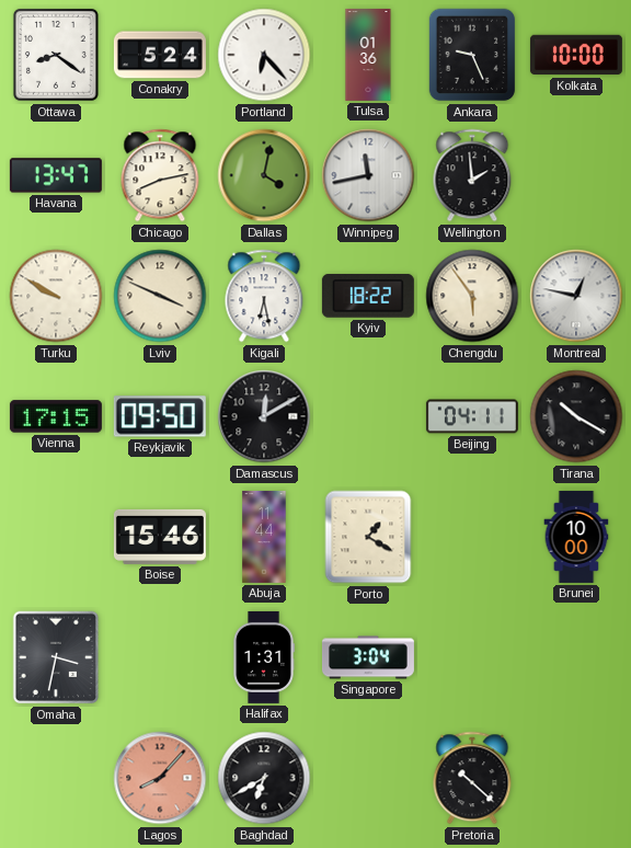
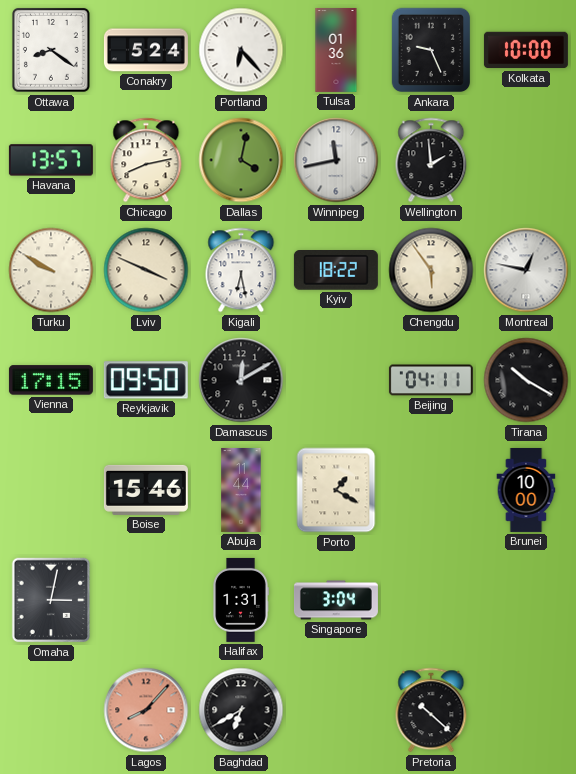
Havana: 13:47 -> 13:57
Omaha: 3:32 -> 3:02
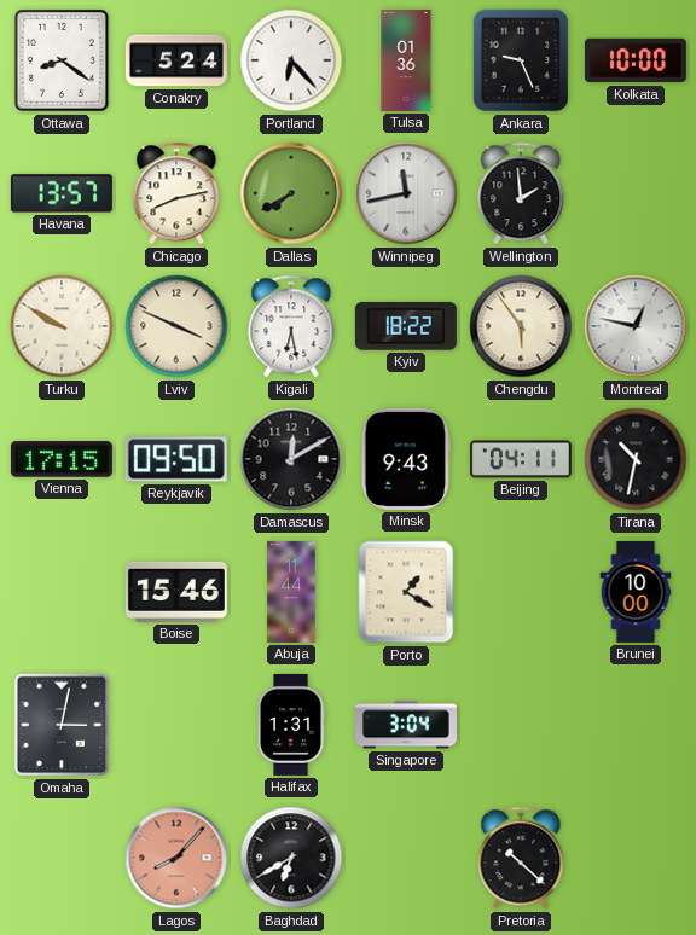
Dallas: 4:02 -> 7:40
Minsk: none -> 9:43
Tirana: 10:20 -> 10:32
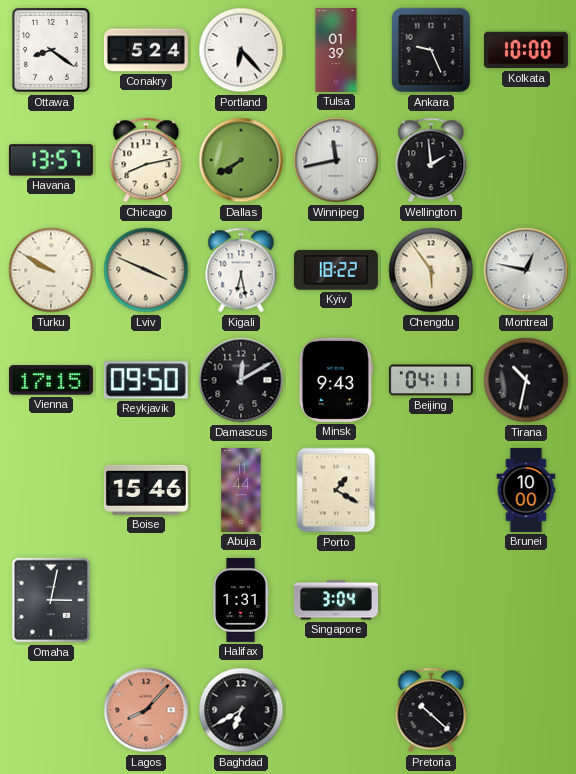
Tulsa: 01:36 -> 01:39
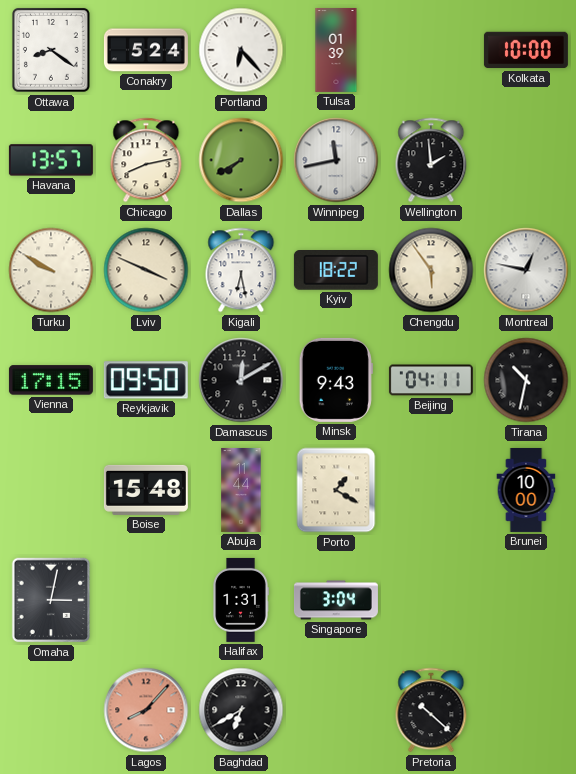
Ankara: 9:26 -> none
Boise: 15:46 -> 15:48
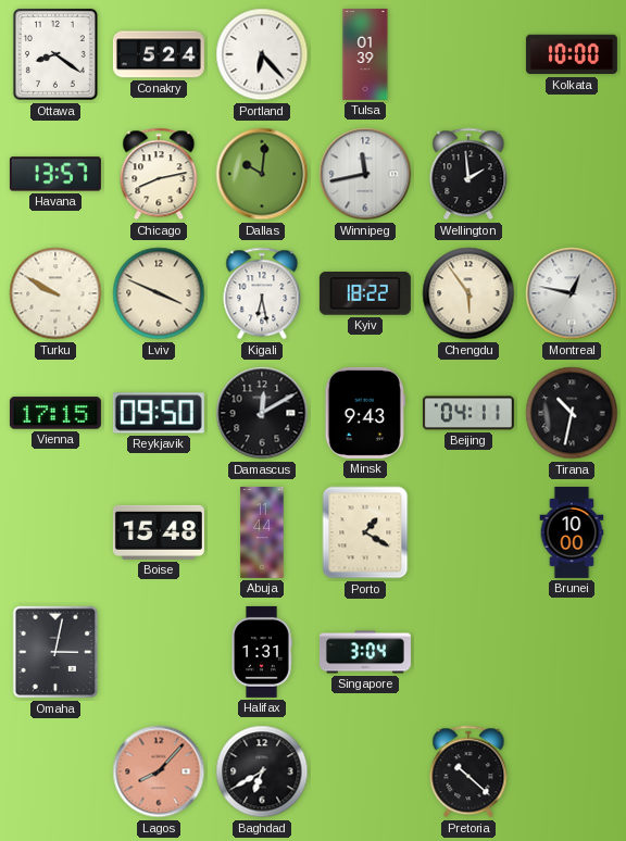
Dallas: 7:40 -> 10:01
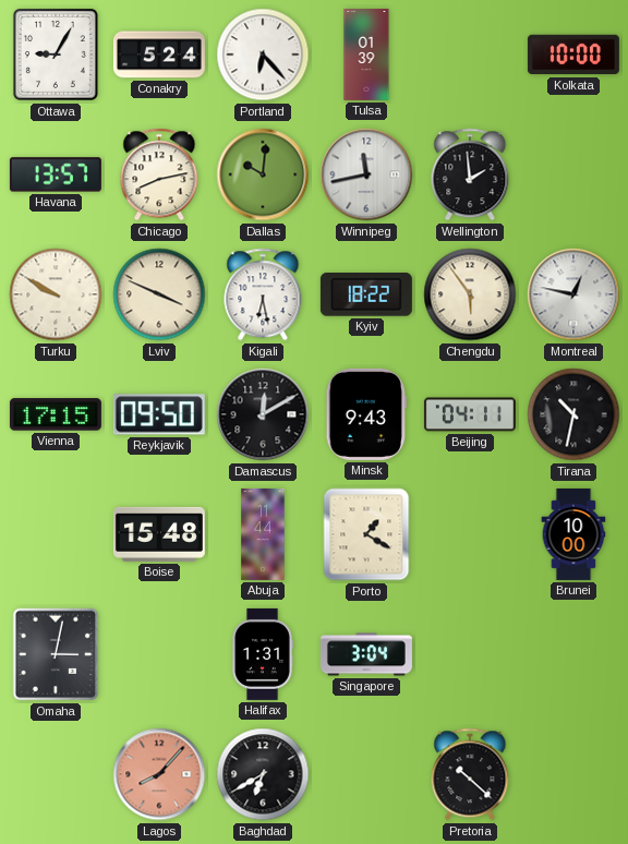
Ottawa: 8:21 -> 9:05
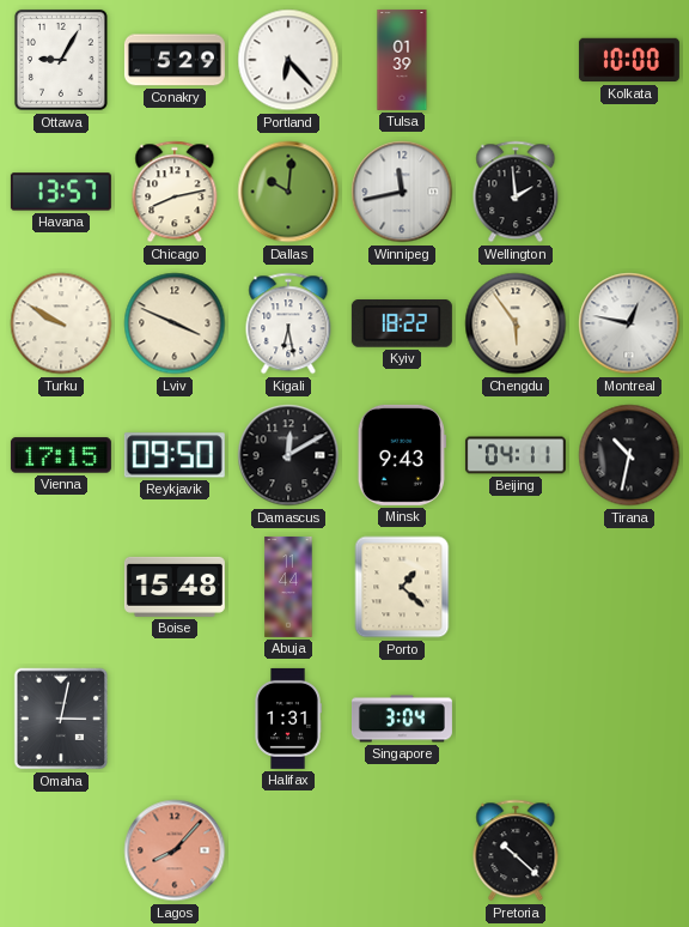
Conakry: 5:24 -> 5:29
Porto: 1:20 -> 1:22
Brunei: 10:00 -> none
Baghdad: 6:40 -> none
